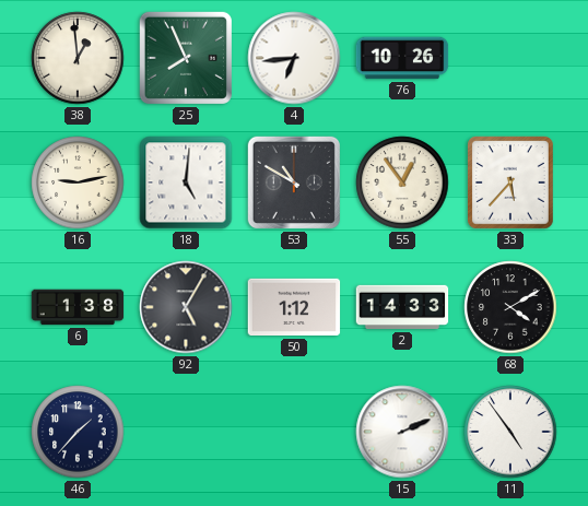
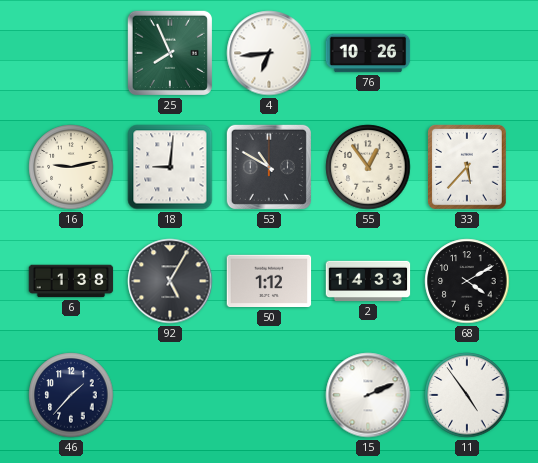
38: 12:59 -> none
18: 5:01 -> 9:01
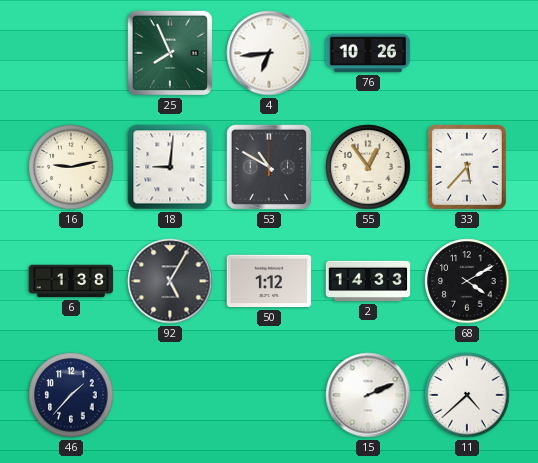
11: 4:54 -> 4:38
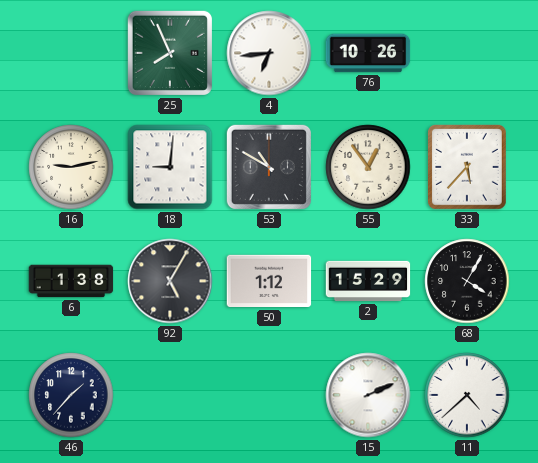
2: 14:33 -> 15:29
68: 4:10 -> 4:05
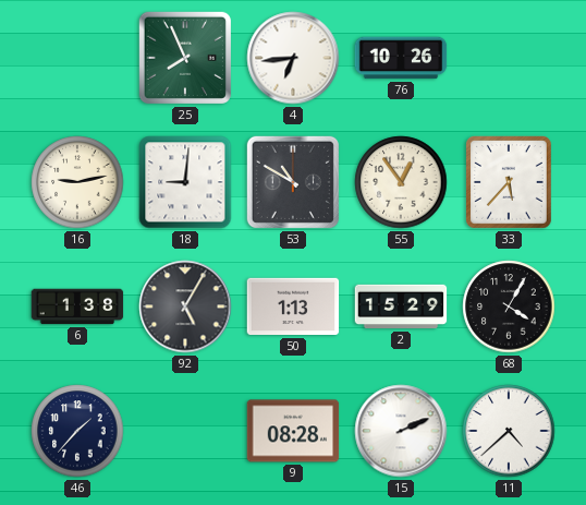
50: 1:12 -> 1:13
9: none -> 08:28
